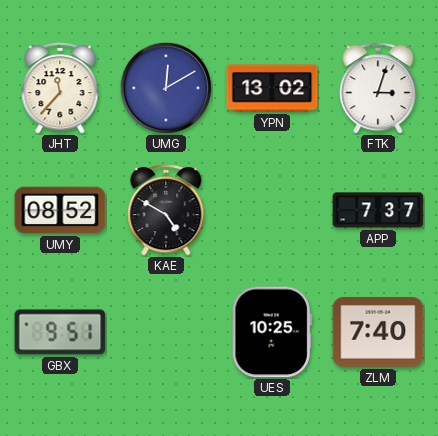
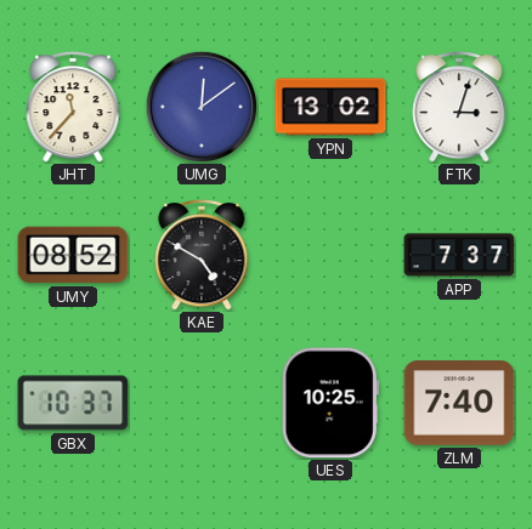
UMG: 12:10 -> 12:09
GBX: 9:51 -> 10:37
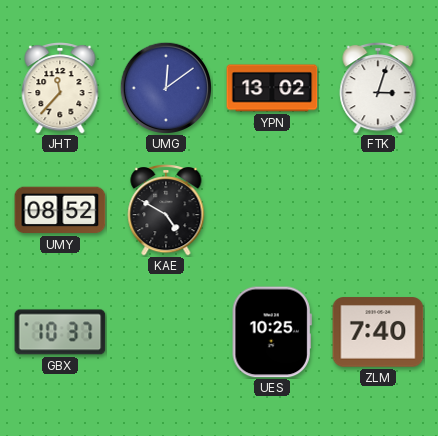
APP: 7:37 -> none
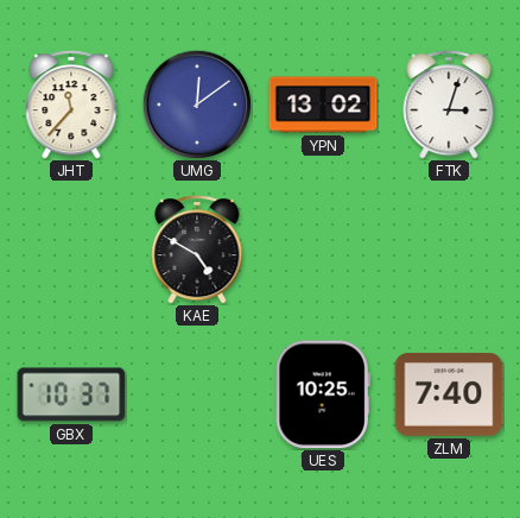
UMY: 08:52 -> none
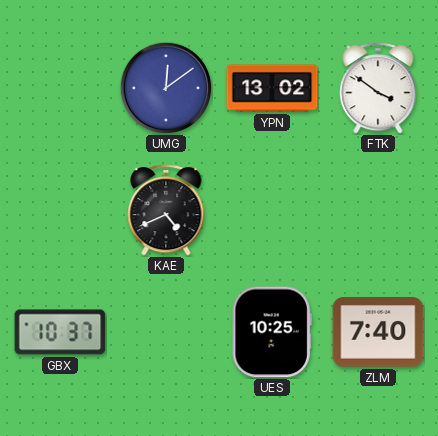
JHT: 11:37 -> none
FTK: 3:03 -> 3:51
KAE: 4:50 -> 4:41
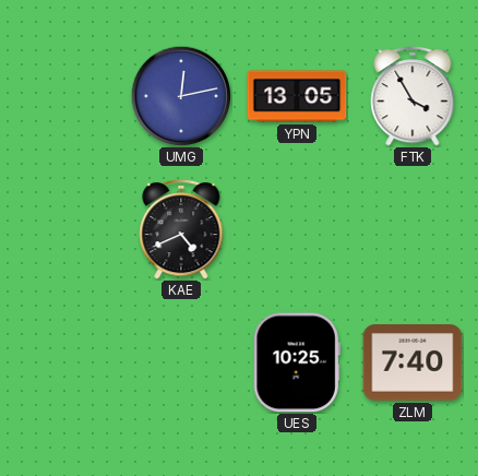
UMG: 12:09 -> 12:13
YPN: 13:02 -> 13:05
FTK: 3:51 -> 3:55
GBX: 10:37 -> none
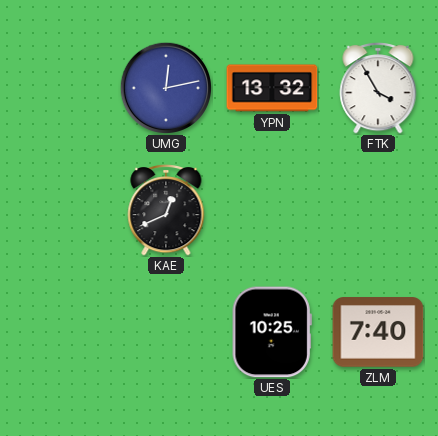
YPN: 13:05 -> 13:32
KAE: 4:41 -> 12:41
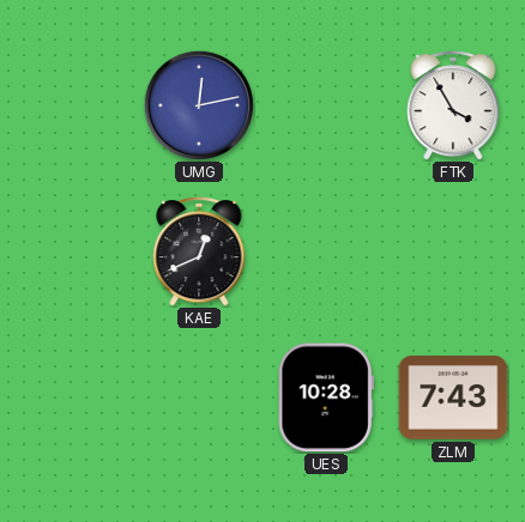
YPN: 13:32 -> none
UES: 10:25 -> 10:28
ZLM: 7:40 -> 7:43
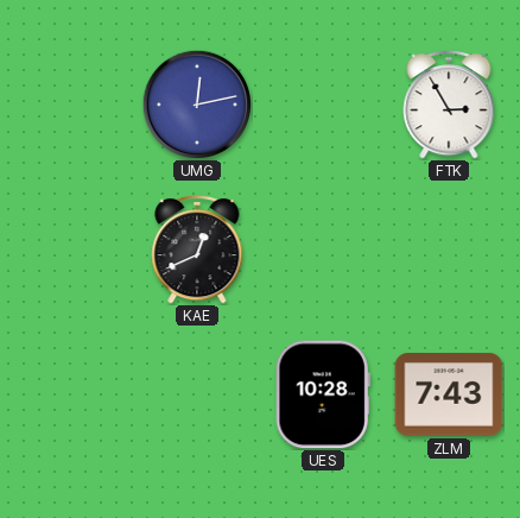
FTK: 3:55 -> 2:55
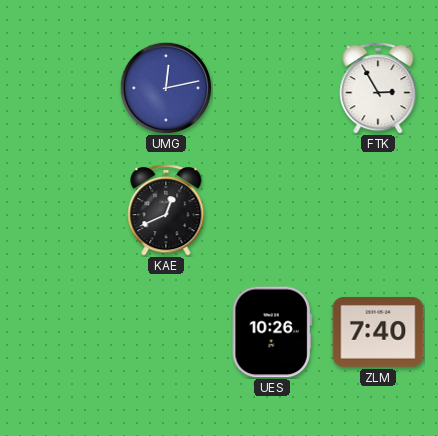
UES: 10:28 -> 10:26
ZLM: 7:43 -> 7:40
